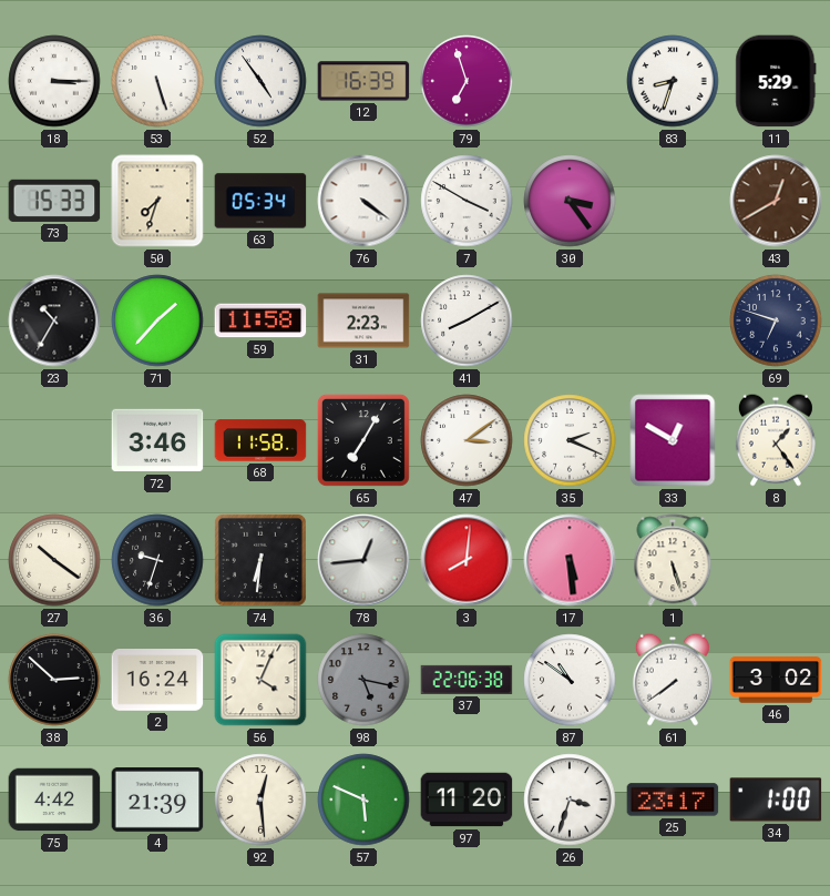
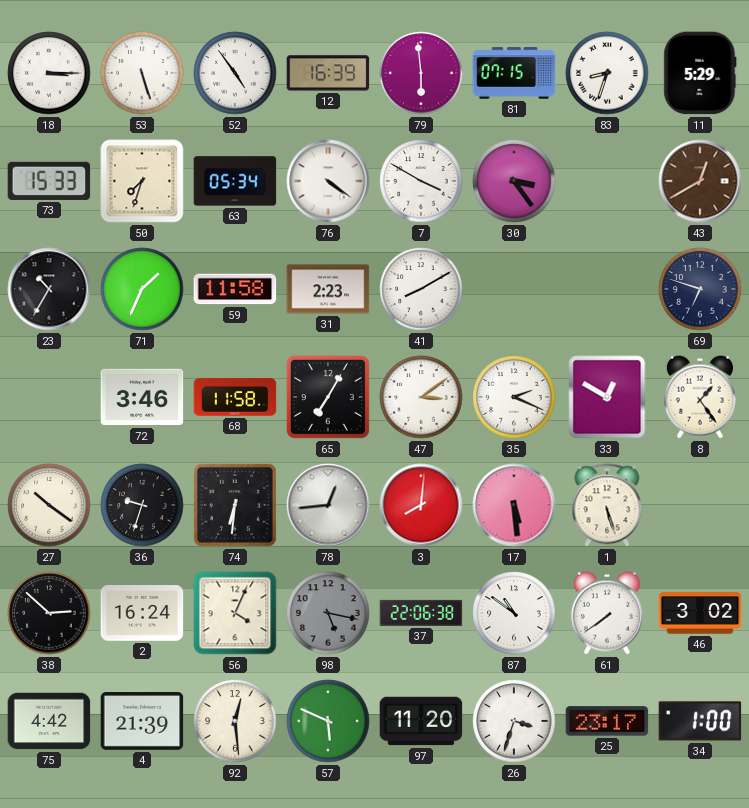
79: 6:57 -> 5:59
81: none -> 07:15
71: 1:37 -> 1:34
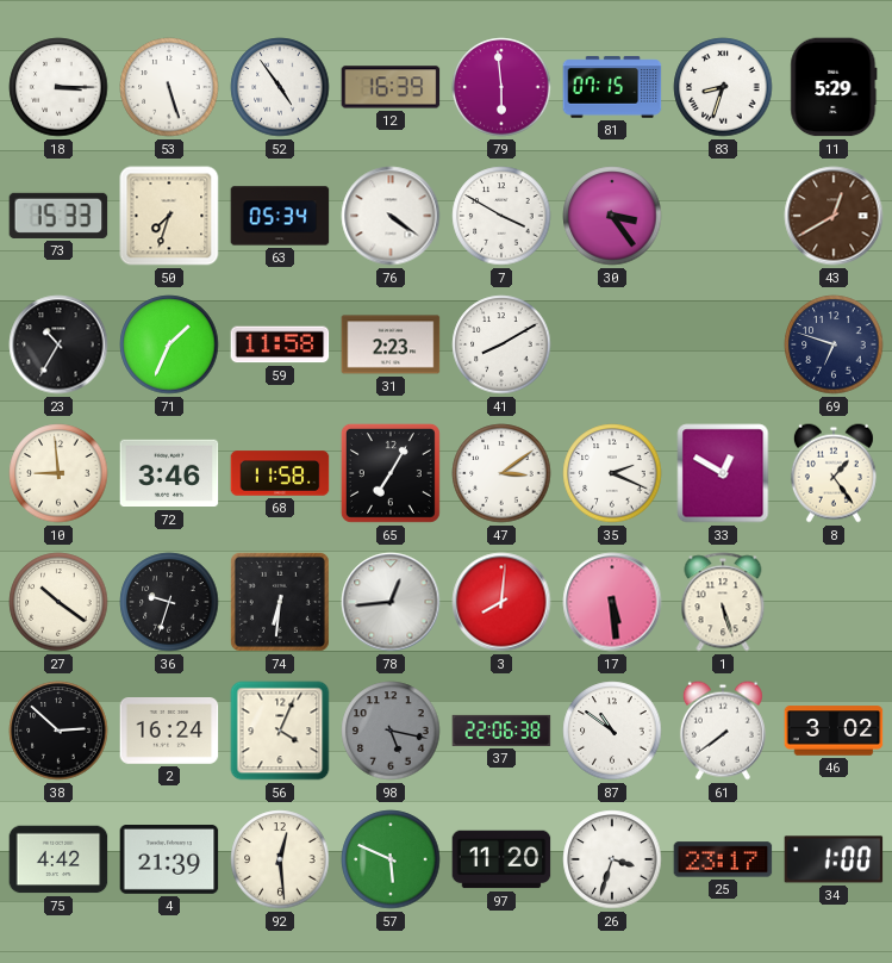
10: none -> 8:59
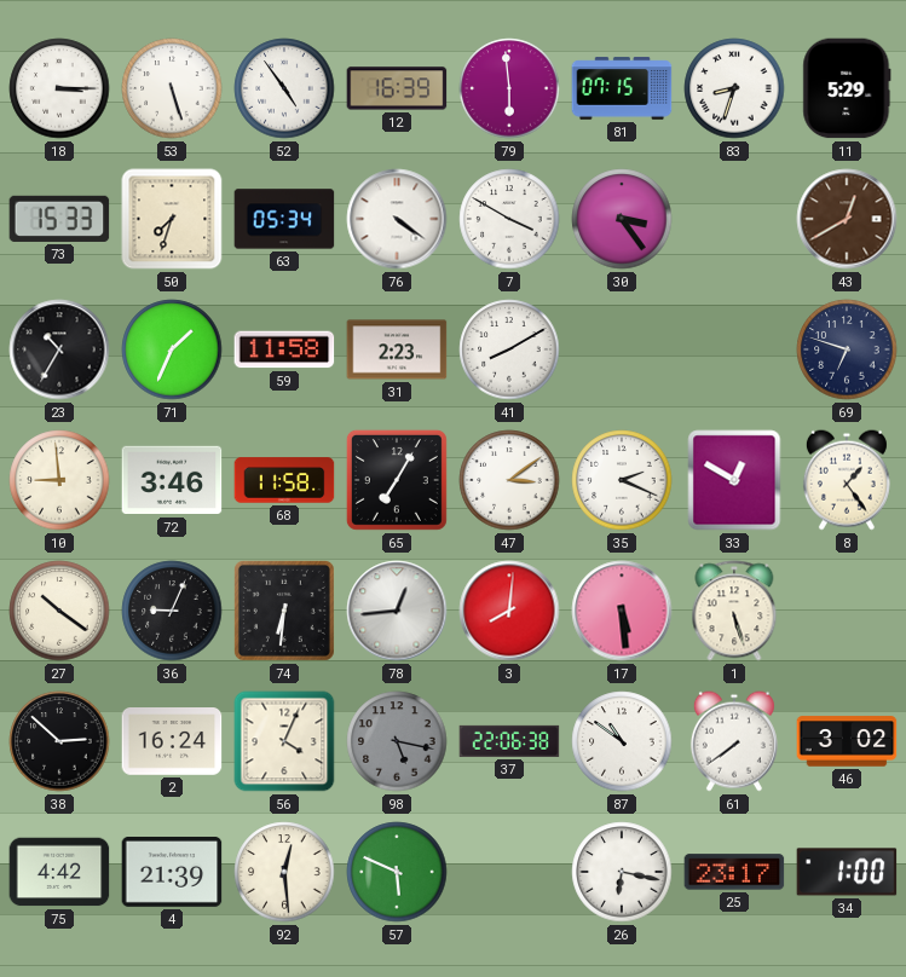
36: 9:33 -> 9:04
97: 11:20 -> none
26: 3:33 -> 6:17
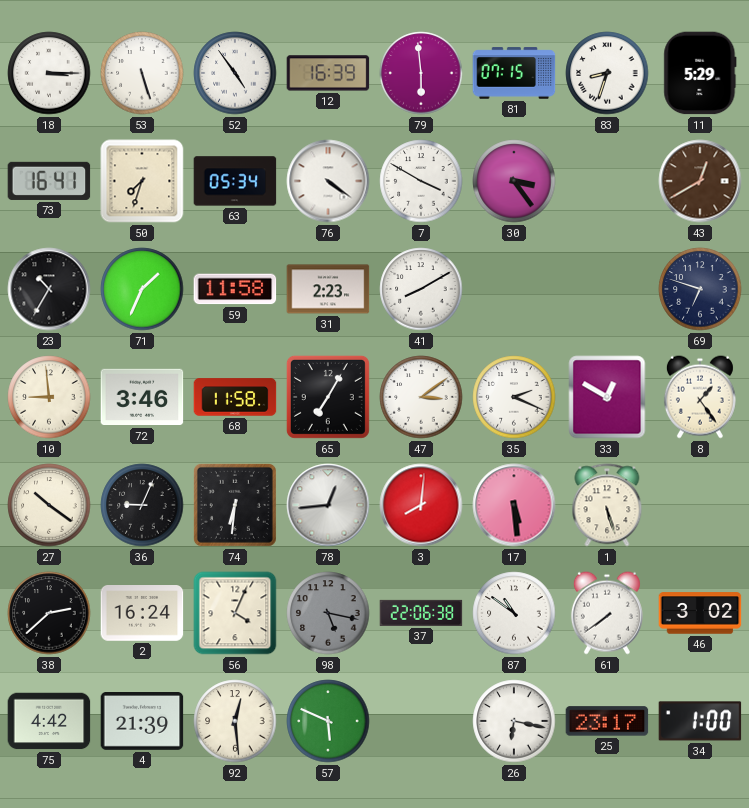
73: 15:33 -> 16:41
38: 2:52 -> 2:38
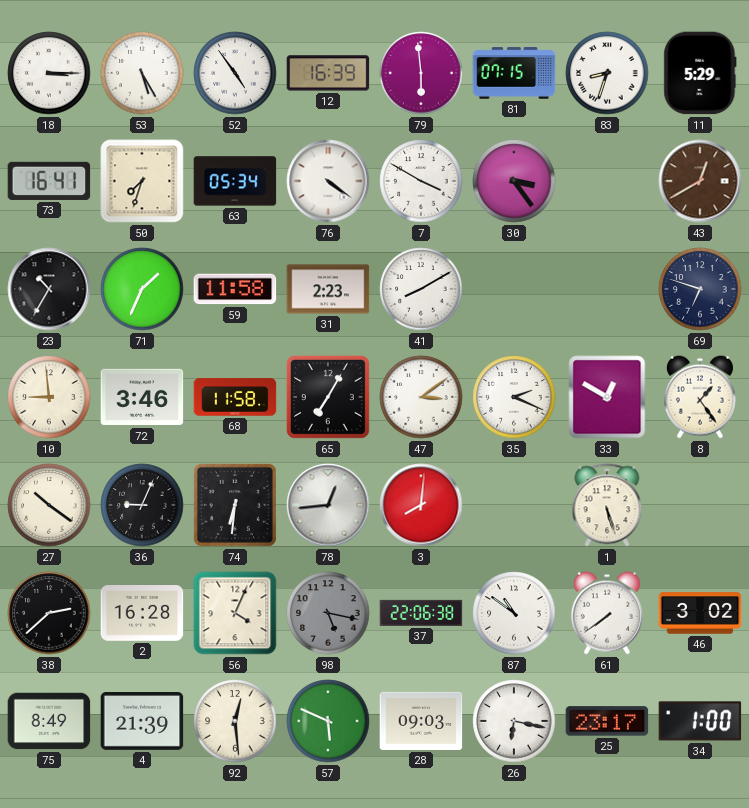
53: 5:27 -> 5:25
17: 5:29 -> none
2: 16:24 -> 16:28
75: 4:42 -> 8:49
28: none -> 09:03
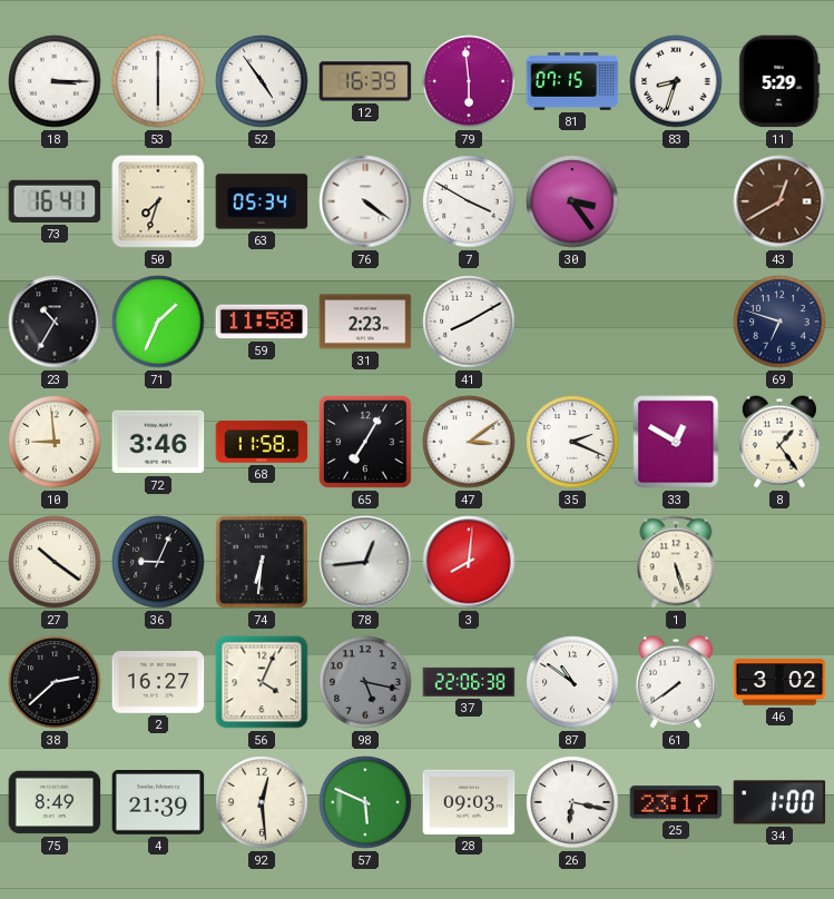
53: 5:25 -> 6:00
2: 16:28 -> 16:27
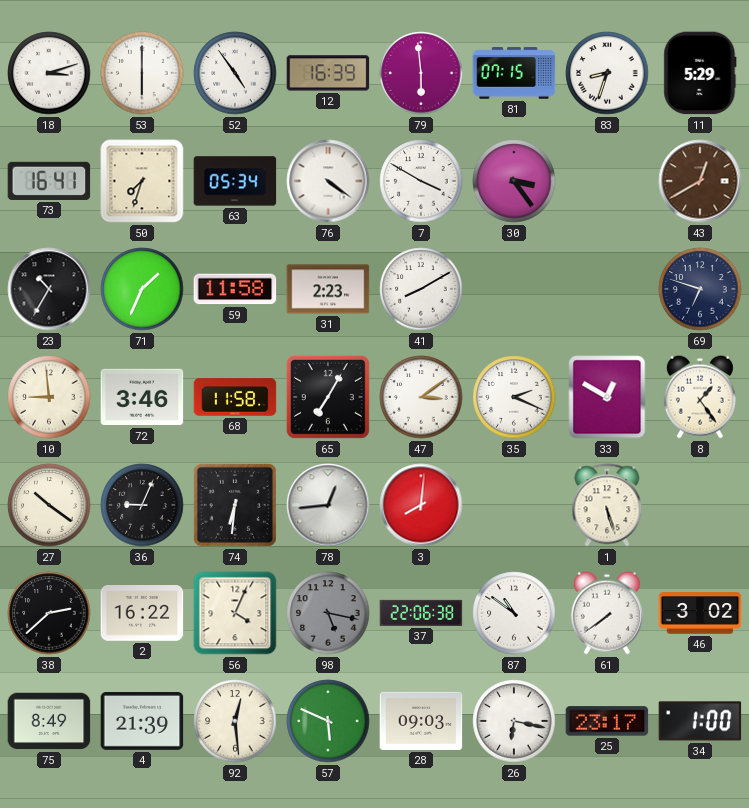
18: 3:15 -> 3:12
2: 16:27 -> 16:22
